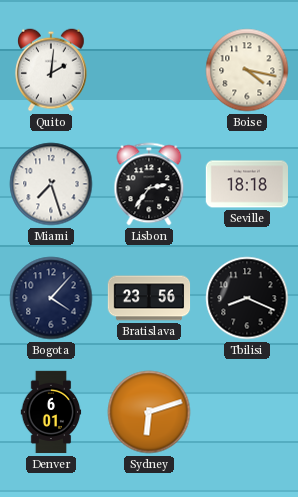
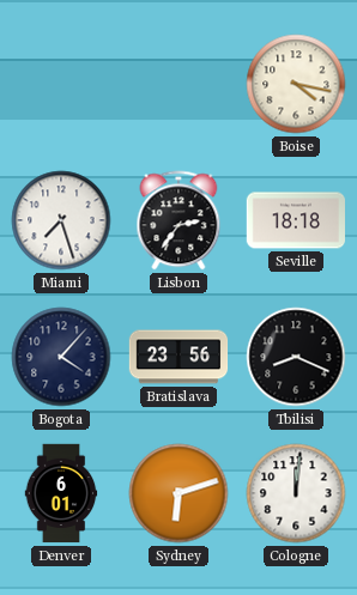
Quito: 2:01 -> none
Cologne: none -> 12:01
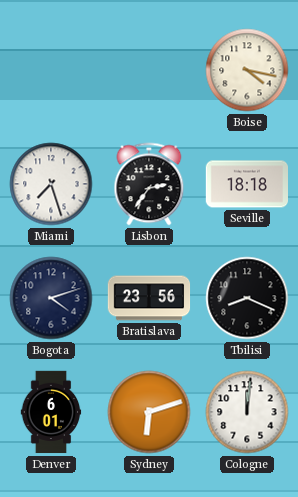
Bogota: 4:07 -> 4:12
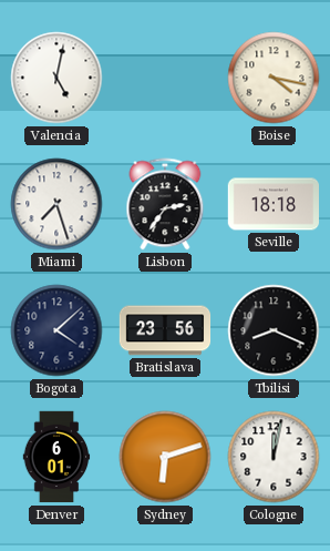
Valencia: none -> 5:02
Bogota: 4:12 -> 4:08
Cologne: 12:01 -> 12:02
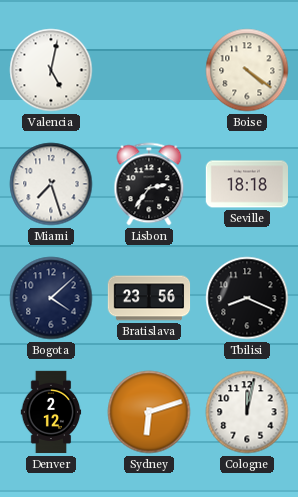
Boise: 4:17 -> 4:21
Denver: 6:01 -> 2:12
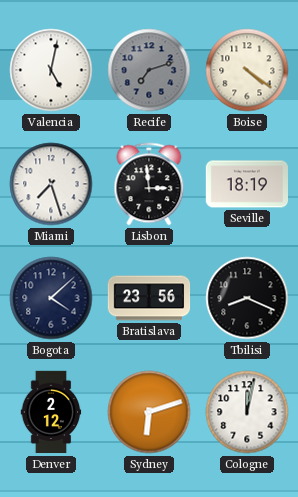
Recife: none -> 7:12
Lisbon: 2:36 -> 2:59
Seville: 18:18 -> 18:19
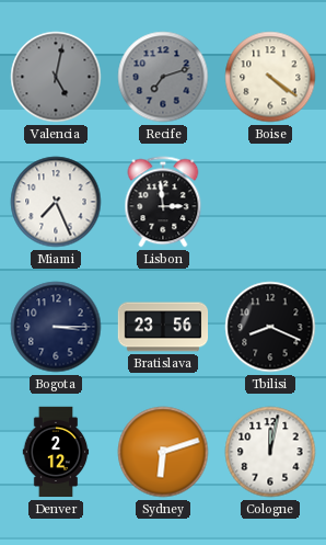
Valencia dial: white -> grey
Miami: 7:27 -> 7:26
Seville: 18:19 -> none
Bogota: 4:08 -> 3:15
